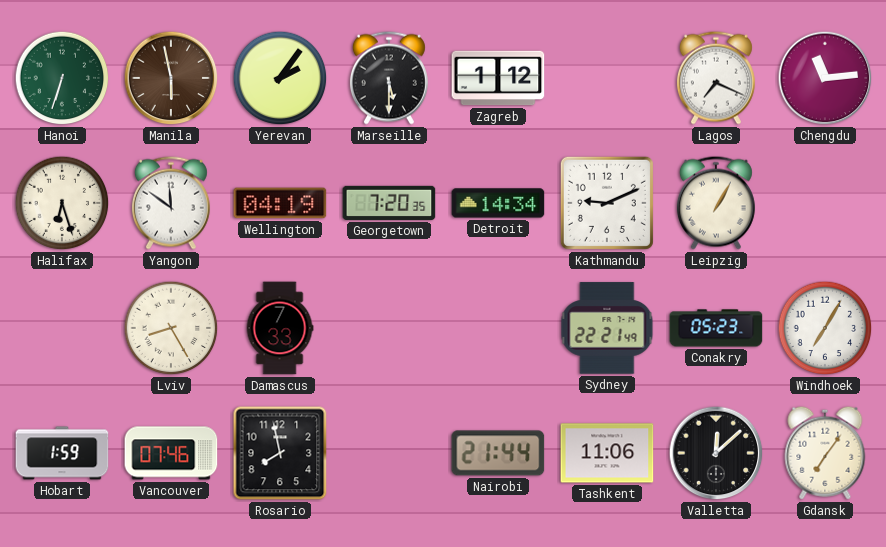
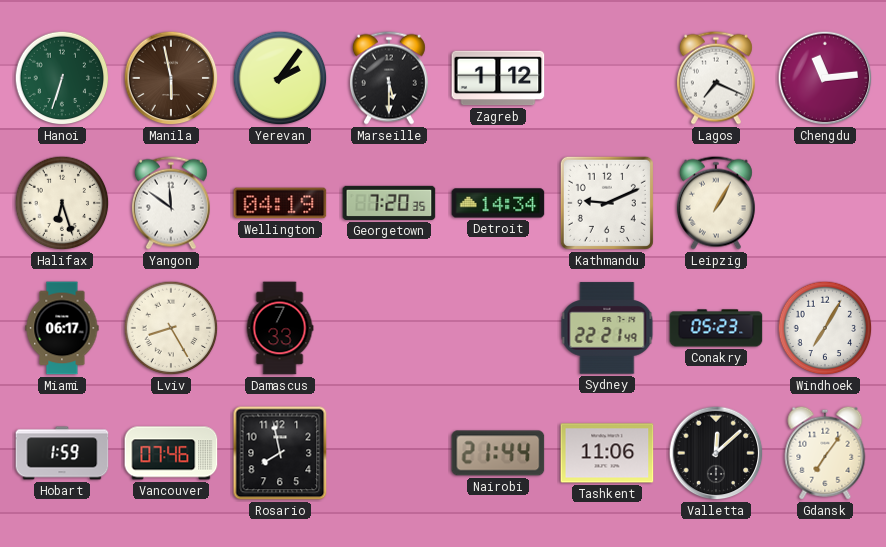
Miami: none -> 06:17
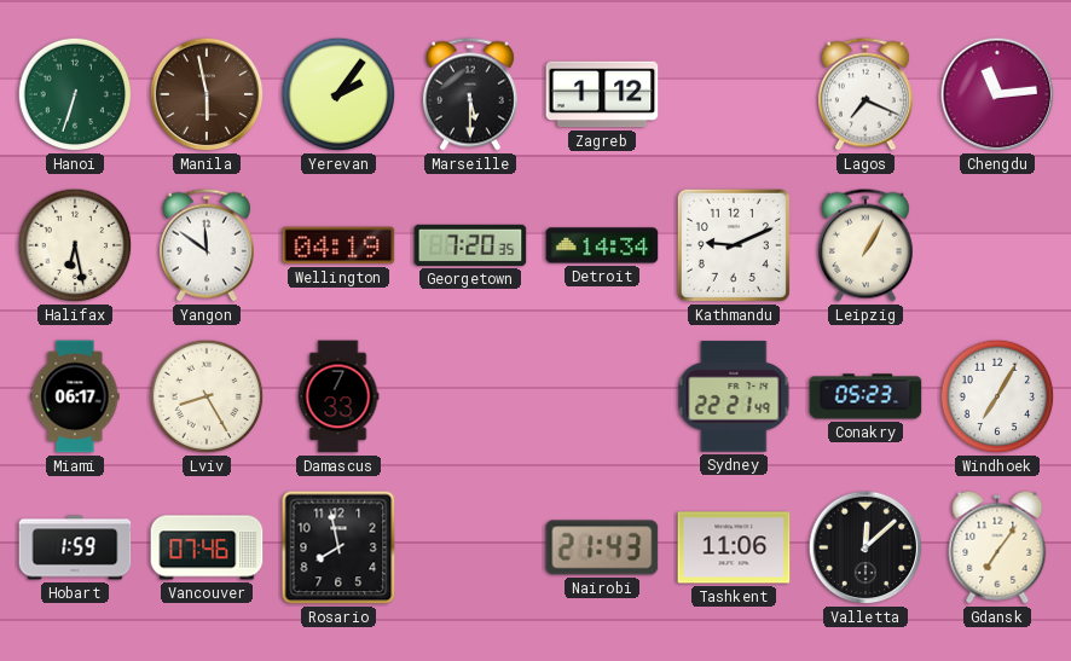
Halifax: 6:27 -> 6:28
Nairobi: 21:44 -> 21:43
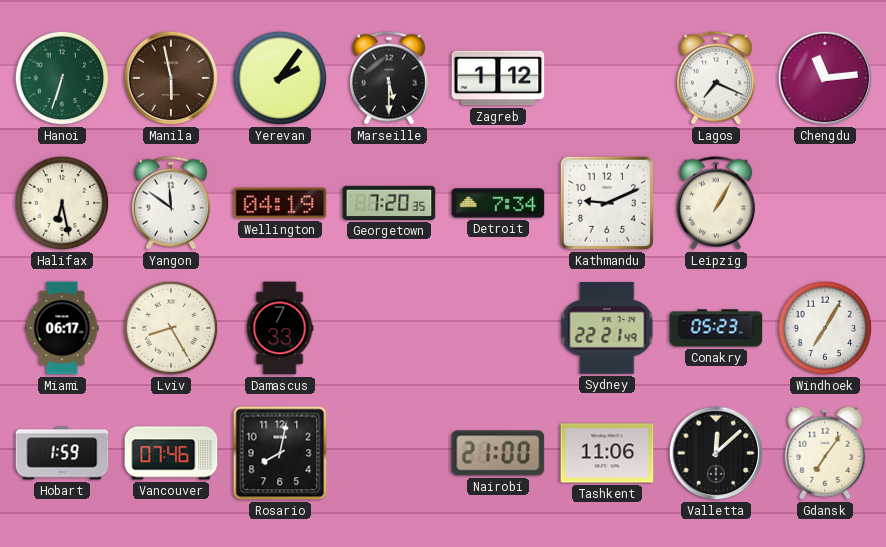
Detroit: 14:34 -> 7:34
Rosario: 7:58 -> 8:02
Nairobi: 21:43 -> 21:00
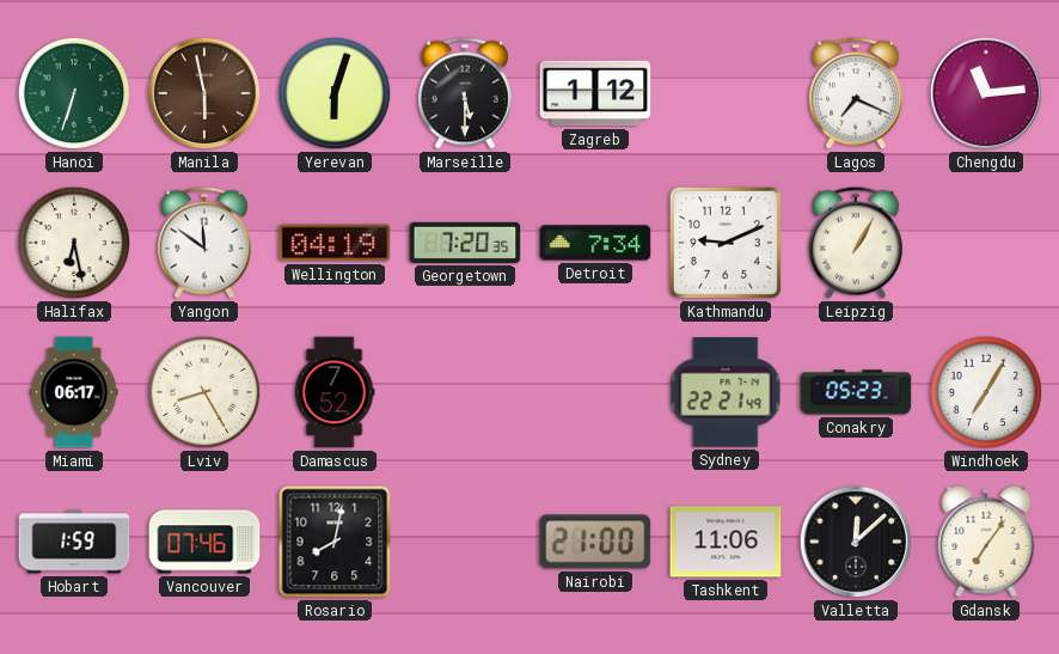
Yerevan: 2:06 -> 6:03
Damascus: 7:33 -> 7:52
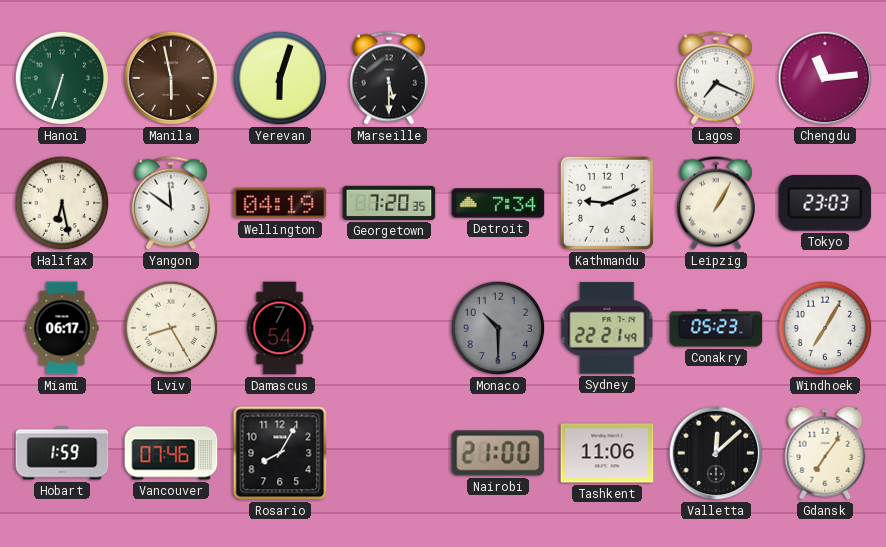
Zagreb: 1:12 -> none
Tokyo: none -> 23:03
Damascus: 7:52 -> 7:54
Monaco: none -> 10:30
Rosario: 8:02 -> 8:05
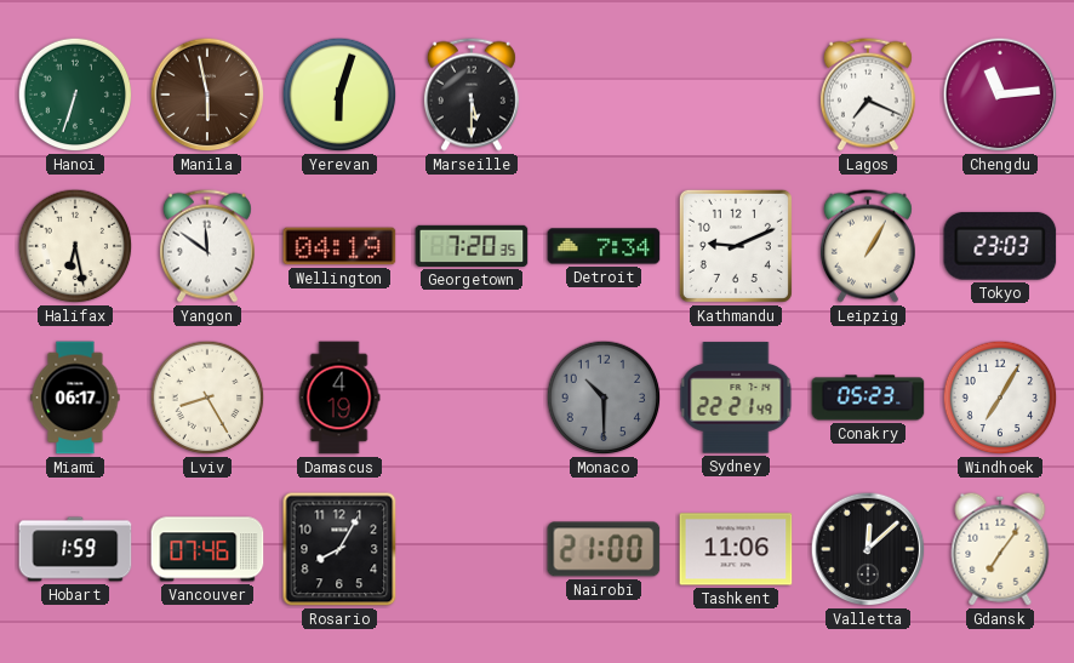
Damascus: 7:54 -> 4:19
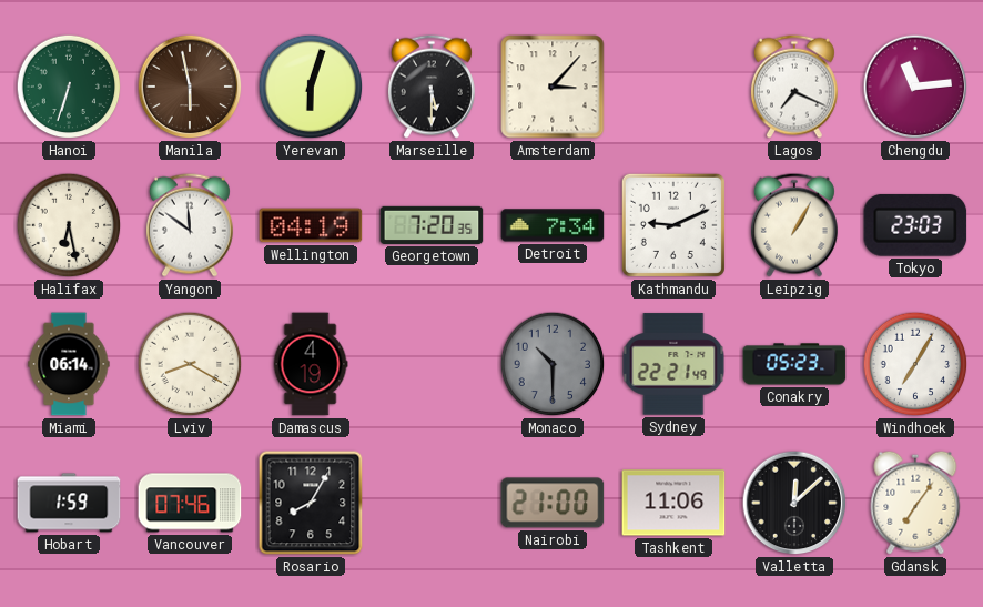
Amsterdam: none -> 3:07
Miami: 06:17 -> 06:14
Lviv: 8:25 -> 8:20
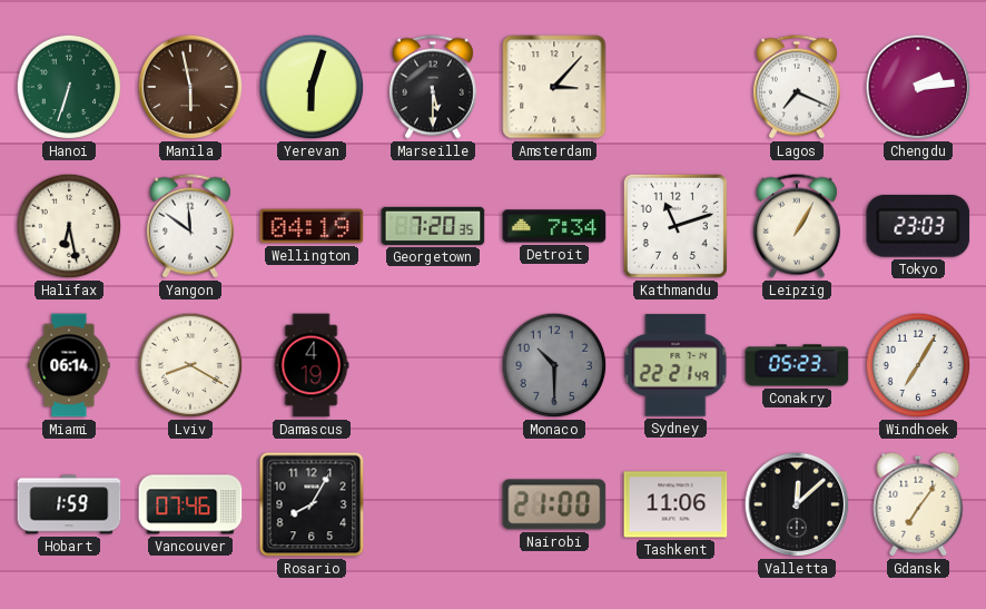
Chengdu: 11:14 -> 2:14
Kathmandu: 9:11 -> 11:12
